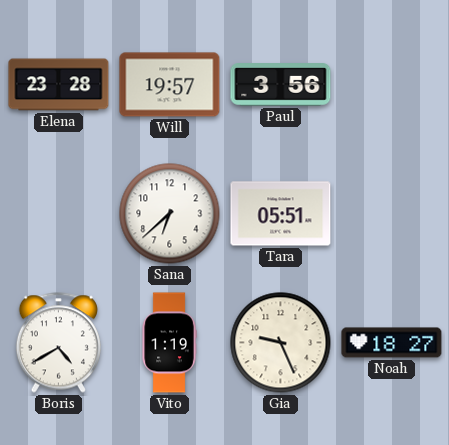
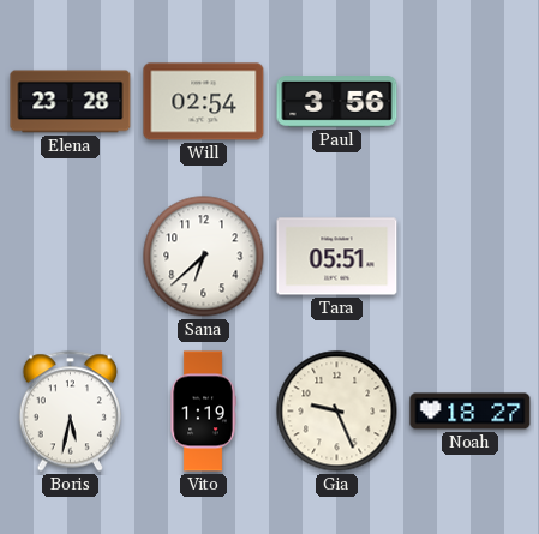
Will: 19:57 -> 02:54
Boris: 4:40 -> 5:32
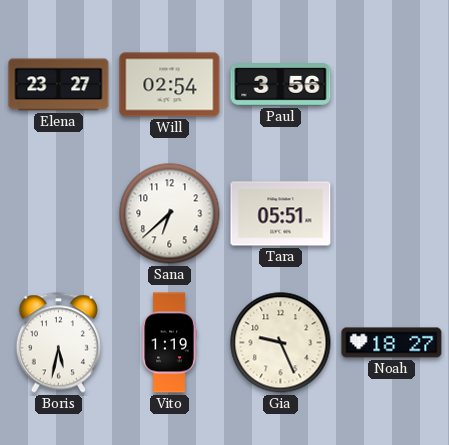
Elena: 23:28 -> 23:27
